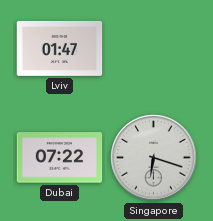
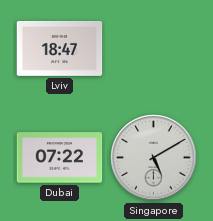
Lviv: 01:47 -> 18:47
Singapore: 6:18 -> 5:10
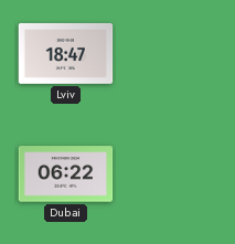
Dubai: 07:22 -> 06:22
Singapore: 5:10 -> none
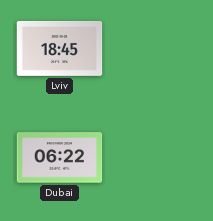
Lviv: 18:47 -> 18:45
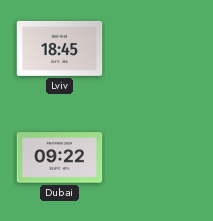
Dubai: 06:22 -> 09:22
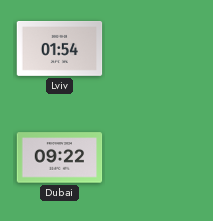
Lviv: 18:45 -> 01:54
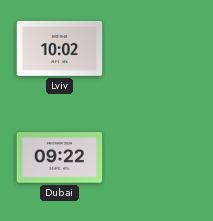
Lviv: 01:54 -> 10:02
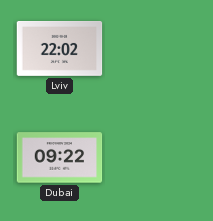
Lviv: 10:02 -> 22:02
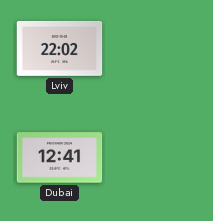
Dubai: 09:22 -> 12:41
